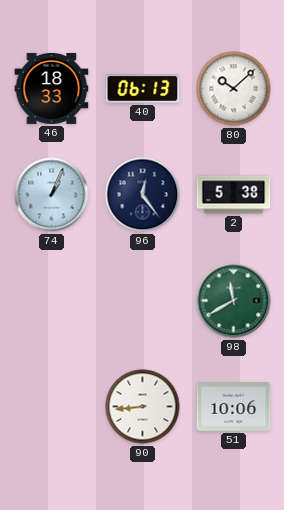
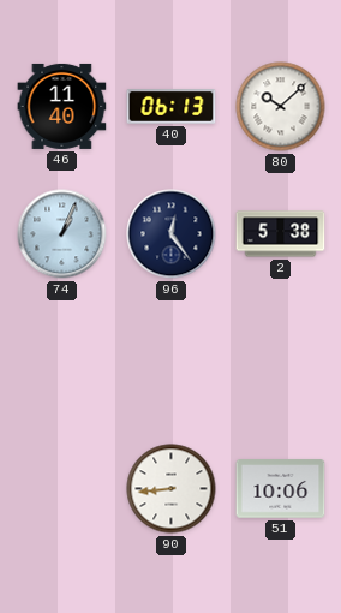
46: 18:33 -> 11:40
98: 11:40 -> none
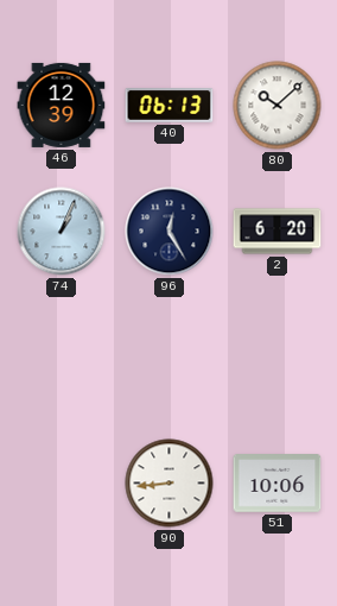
46: 11:40 -> 12:39
96: 12:24 -> 12:25
2: 5:38 -> 6:20
